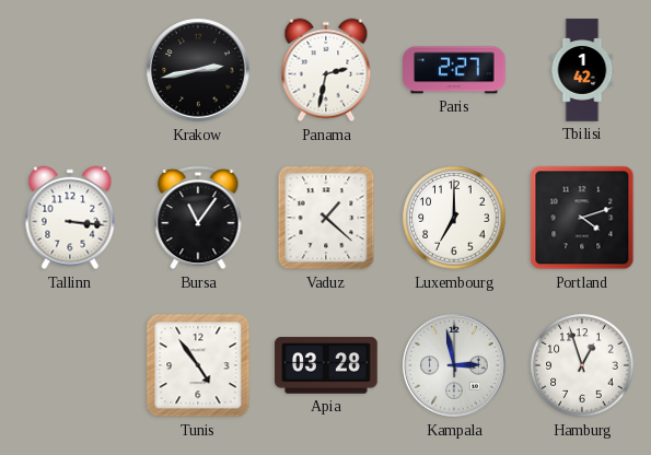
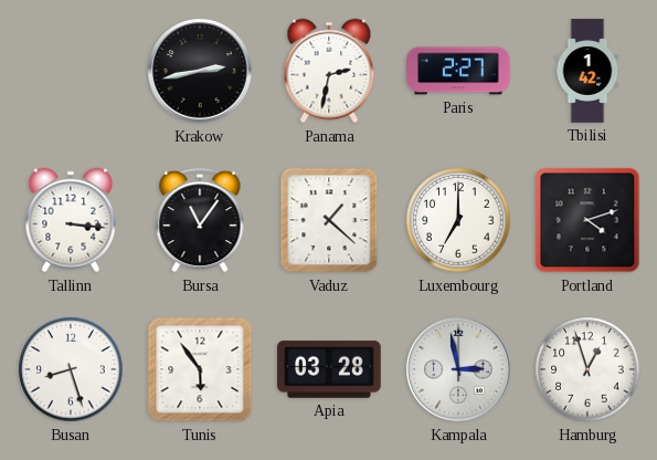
Busan: none -> 8:27
Tunis: 4:54 -> 5:54
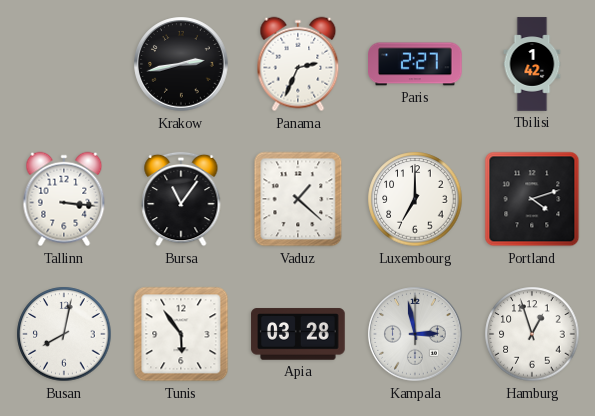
Panama: 2:32 -> 2:34
Busan: 8:27 -> 8:02
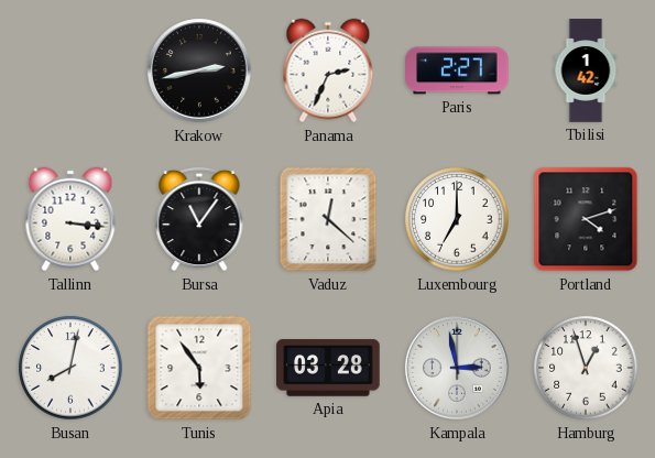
Vaduz: 1:22 -> 12:22
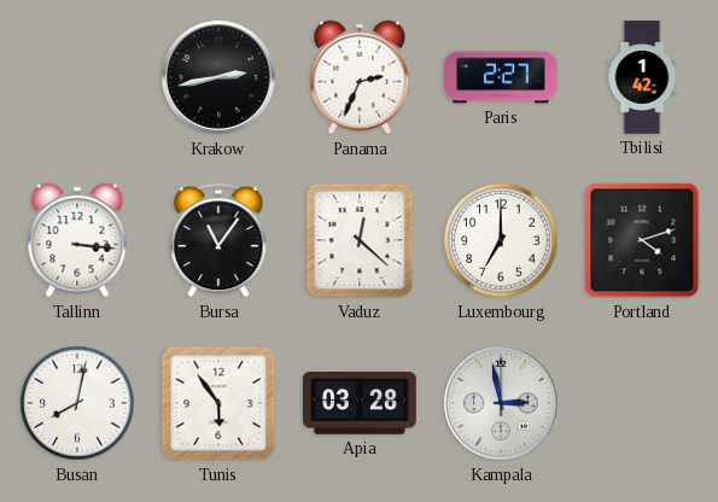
Hamburg: 12:57 -> none
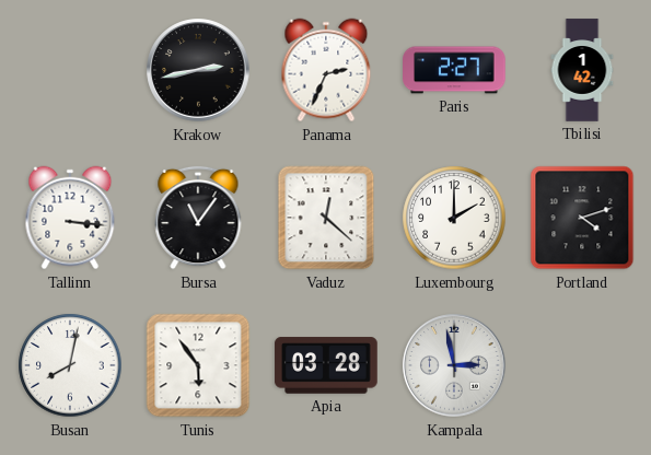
Luxembourg: 7:00 -> 2:00
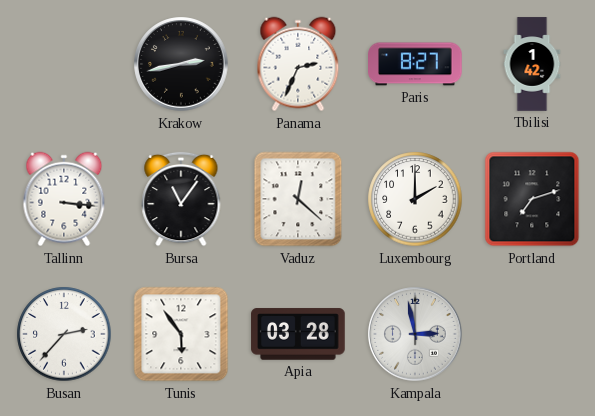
Paris: 2:27 -> 8:27
Portland: 4:12 -> 7:12
Busan: 8:02 -> 2:37
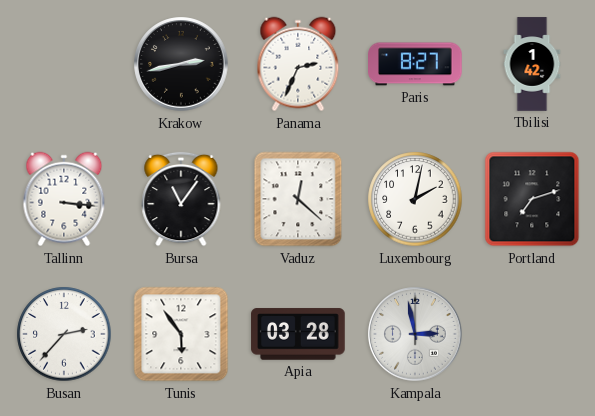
Luxembourg: 2:00 -> 2:02
